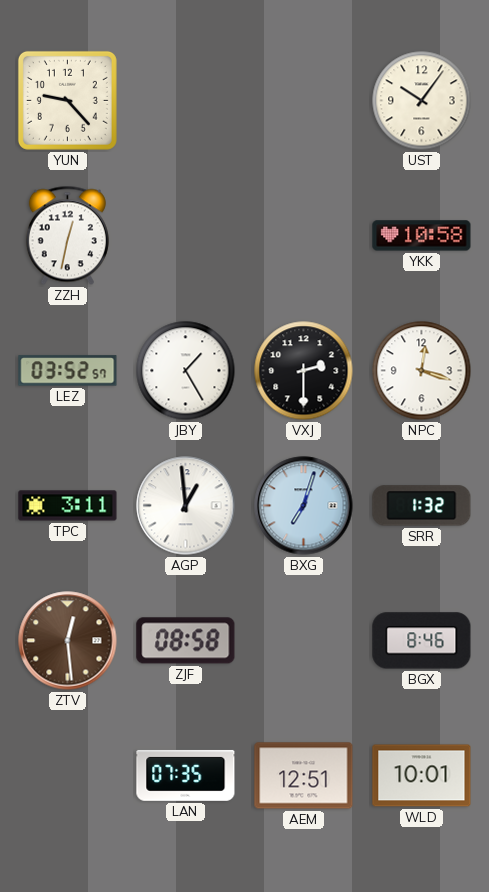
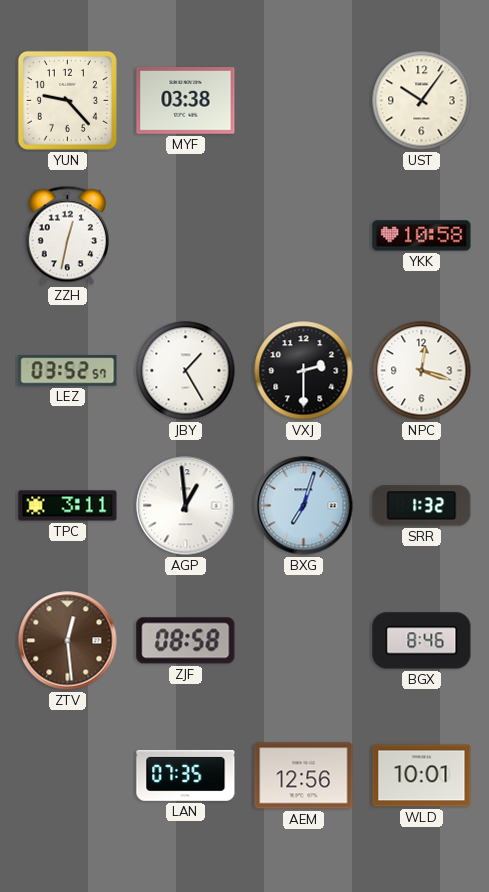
MYF: none -> 03:38
AEM: 12:51 -> 12:56
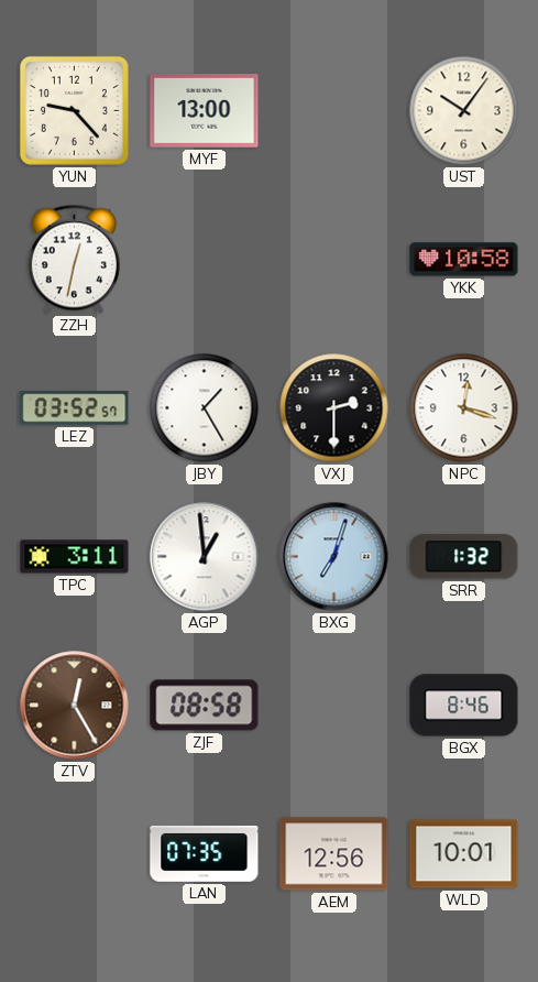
MYF: 03:38 -> 13:00
ZTV: 12:29 -> 12:25
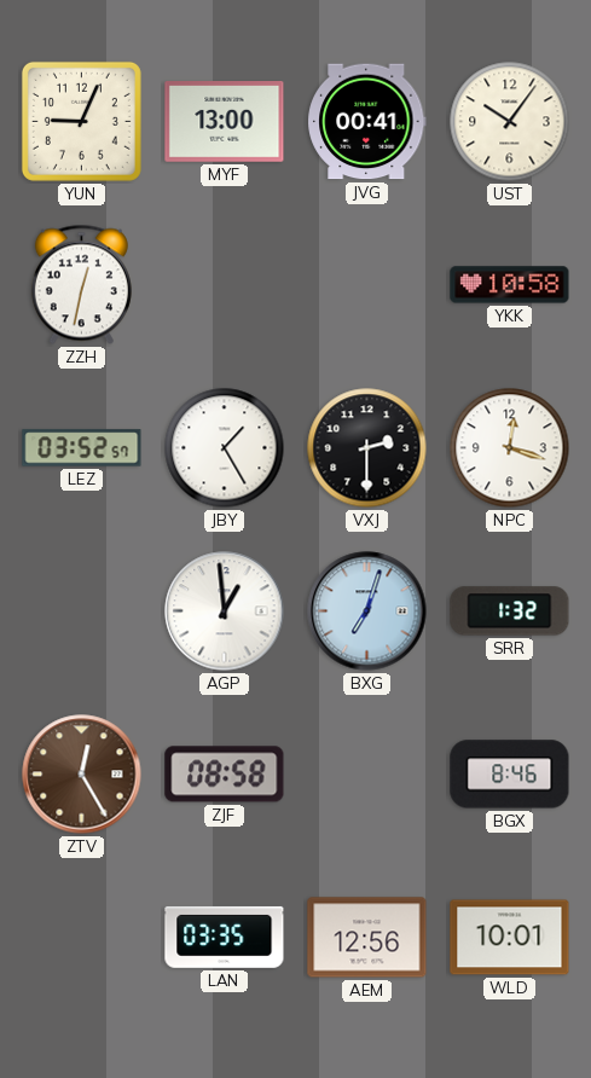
YUN: 9:23 -> 9:04
JVG: none -> 00:41
TPC: 3:11 -> none
LAN: 07:35 -> 03:35
